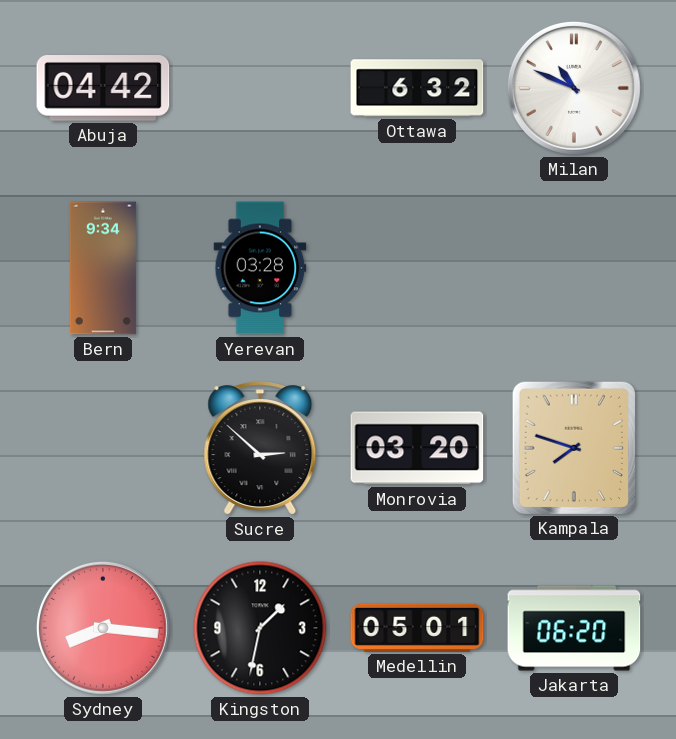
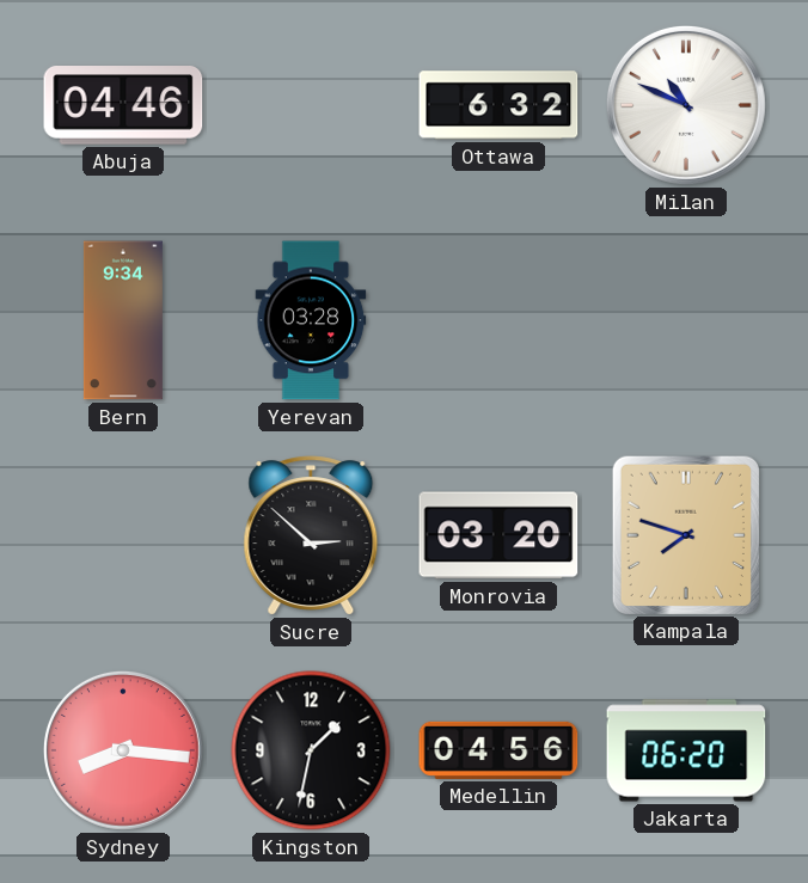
Abuja: 04:42 -> 04:46
Medellin: 05:01 -> 04:56
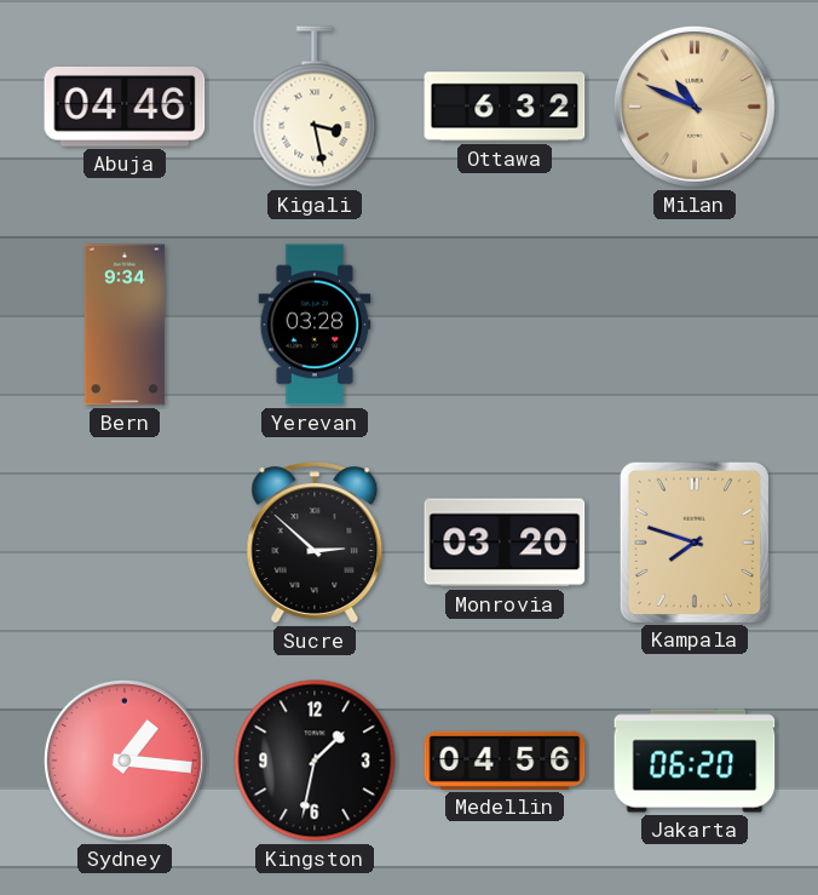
Kigali: none -> 3:28
Milan dial: white -> champagne
Sydney: 8:16 -> 1:16
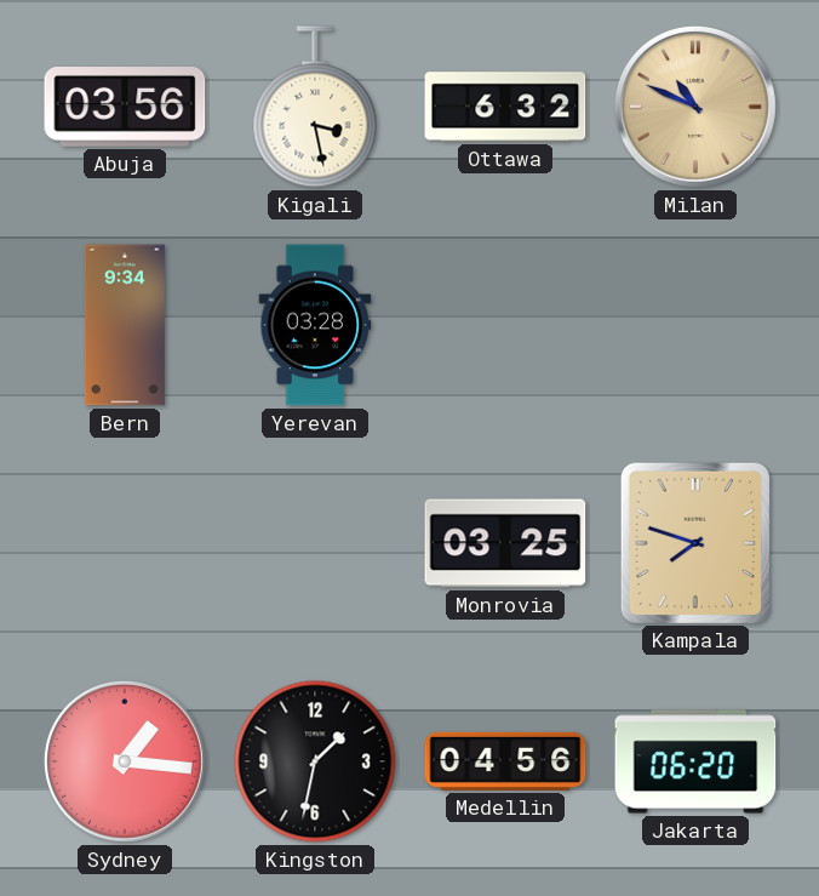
Abuja: 04:46 -> 03:56
Sucre: 2:52 -> none
Monrovia: 03:20 -> 03:25
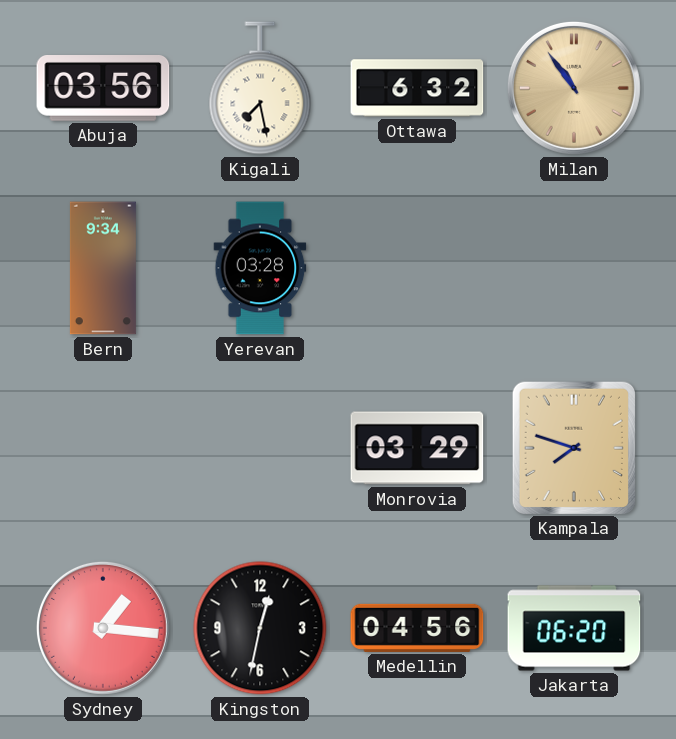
Kigali: 3:28 -> 7:28
Milan: 10:49 -> 10:54
Monrovia: 03:25 -> 03:29
Kingston: 1:32 -> 12:32
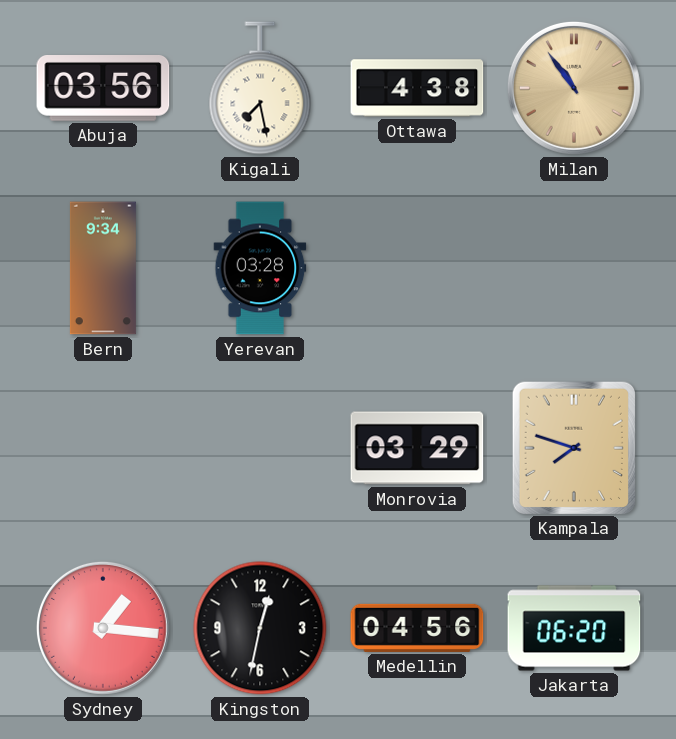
Ottawa: 6:32 -> 4:38
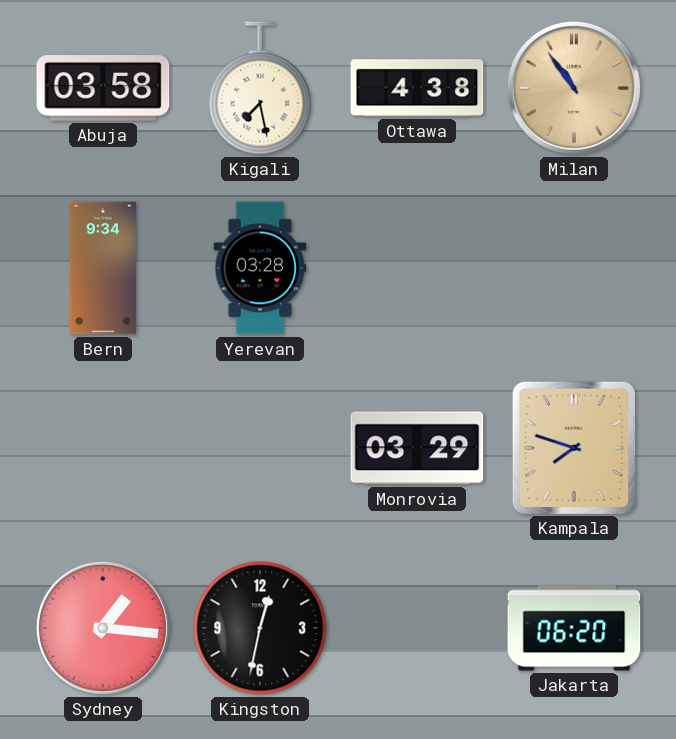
Abuja: 03:56 -> 03:58
Medellin: 04:56 -> none
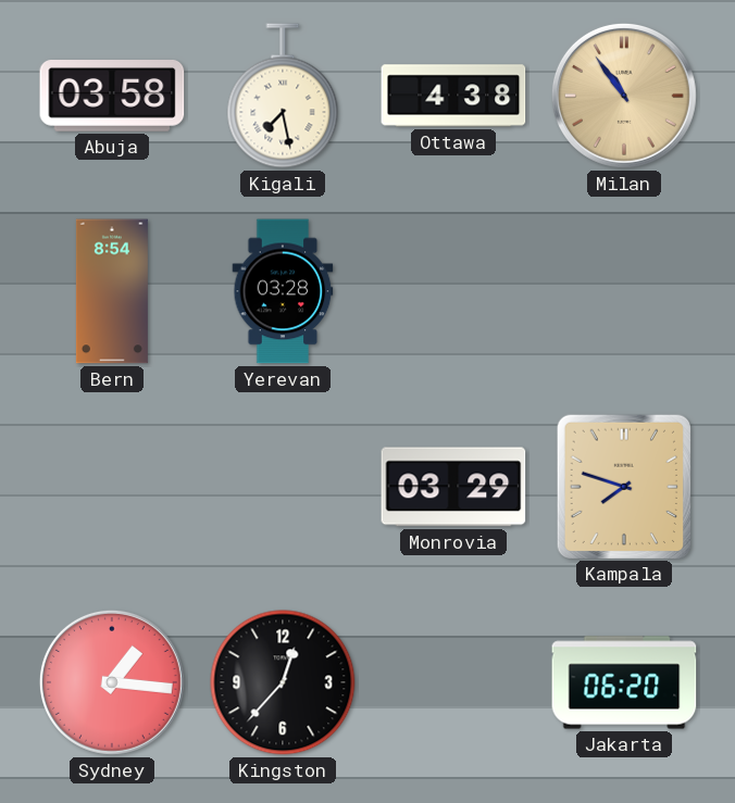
Bern: 9:34 -> 8:54
Kingston: 12:32 -> 12:37
